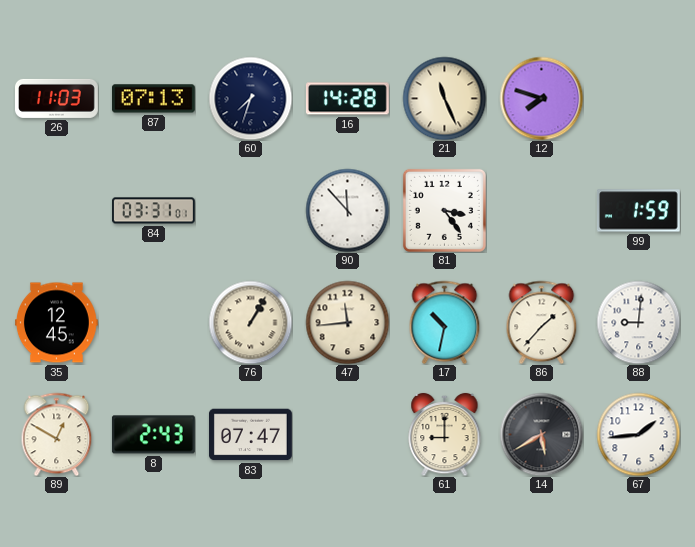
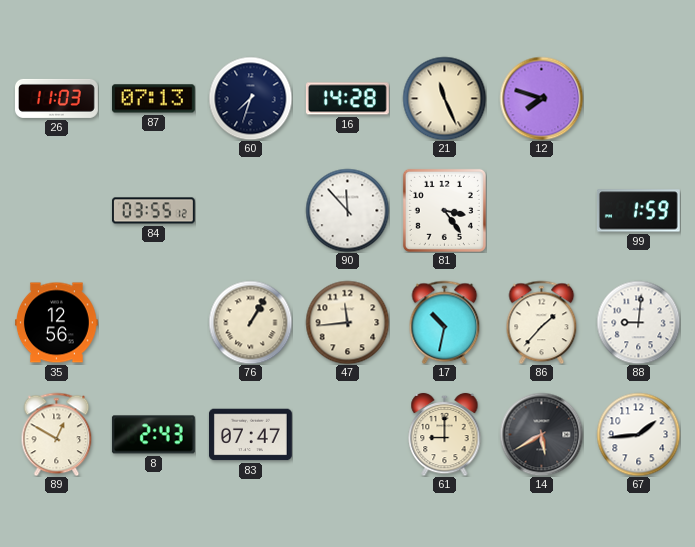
84: 03:31 -> 03:55
35: 12:45 -> 12:56
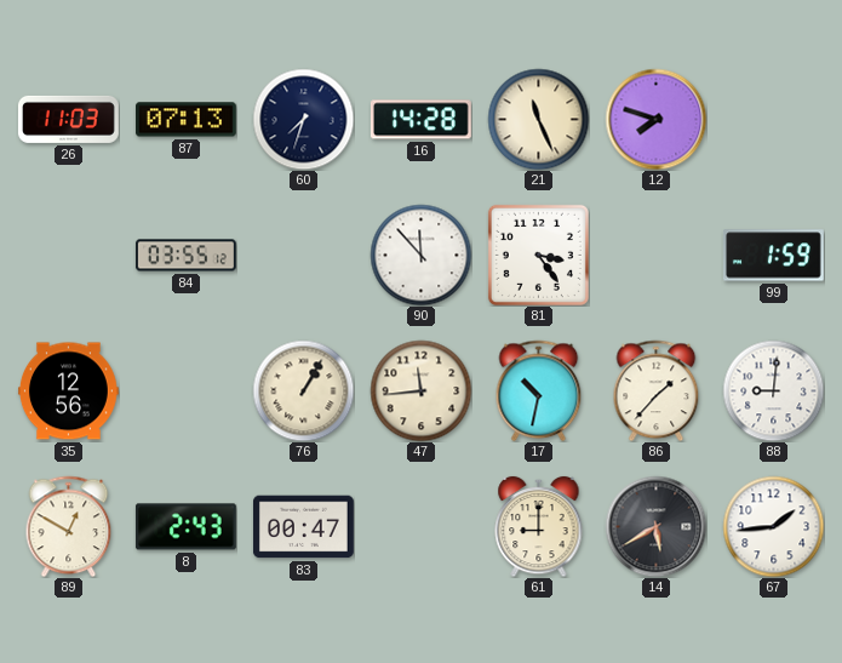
83: 07:47 -> 00:47
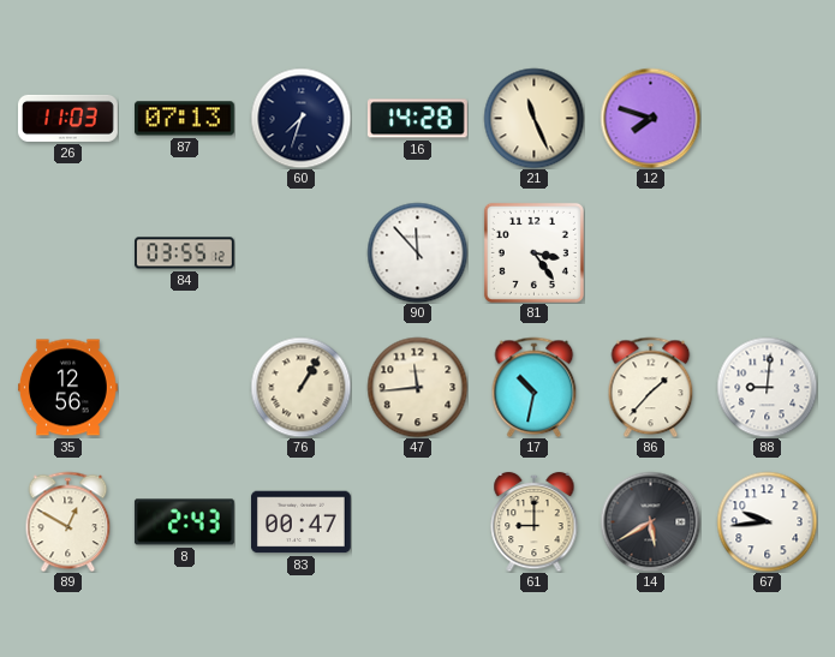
99: 1:59 -> none
67: 1:44 -> 9:44
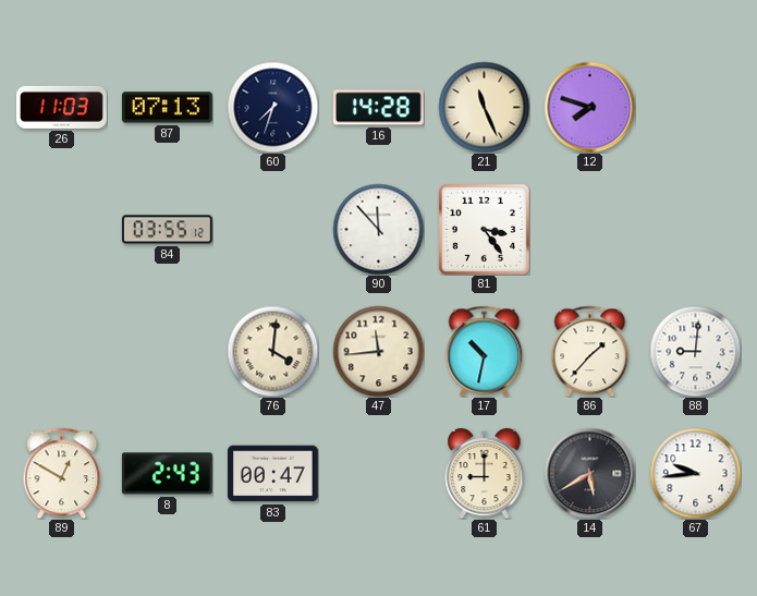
35: 12:56 -> none
76: 1:05 -> 4:01
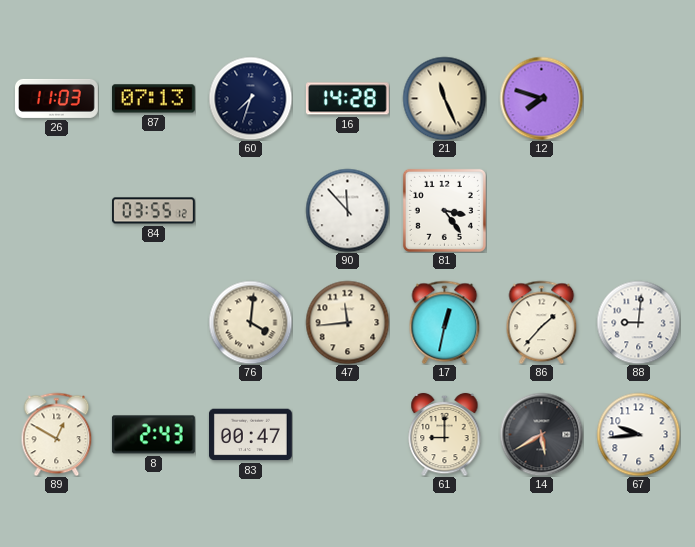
17: 10:32 -> 12:32
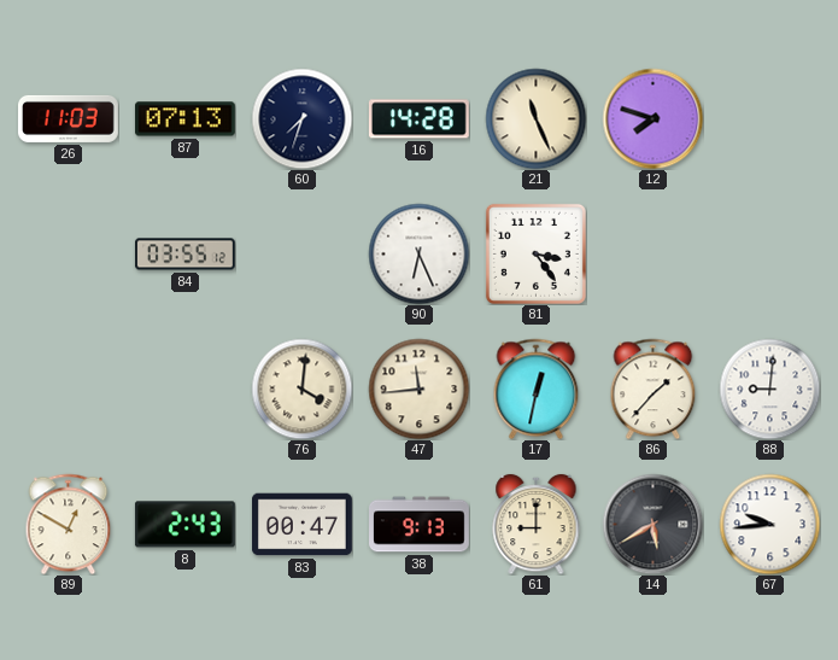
90: 11:53 -> 6:26
38: none -> 9:13
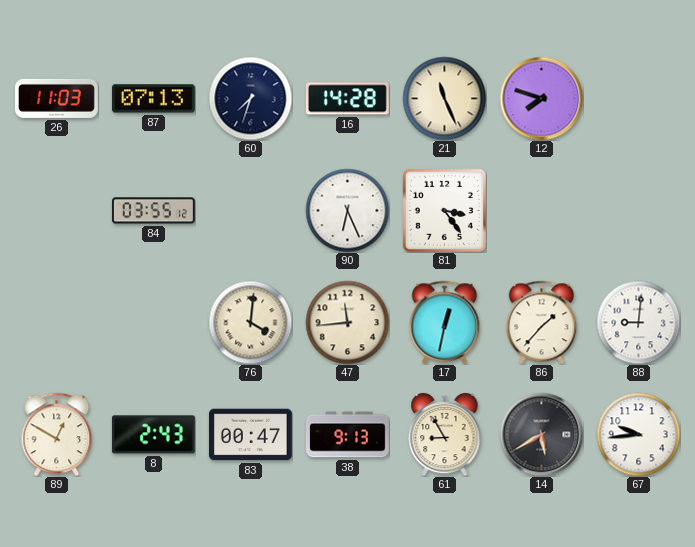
61: 9:00 -> 8:55
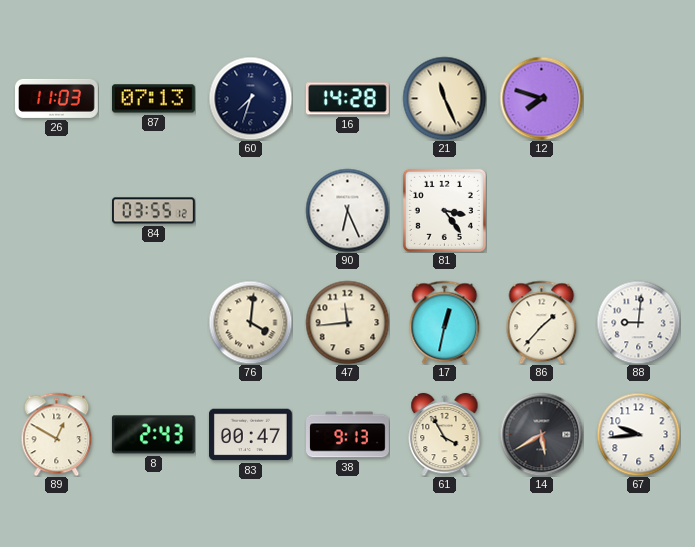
61: 8:55 -> 3:55
